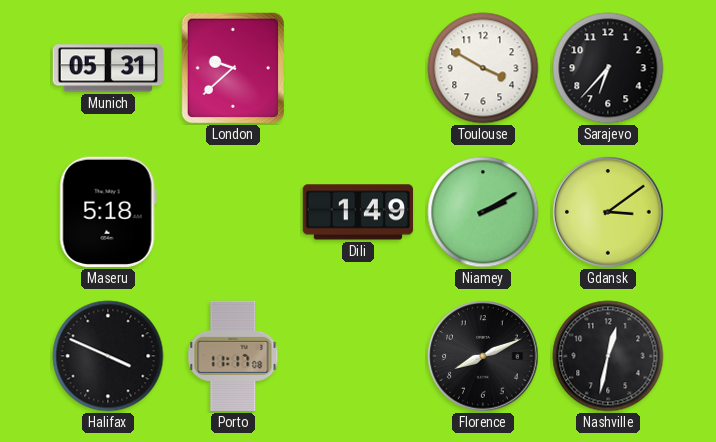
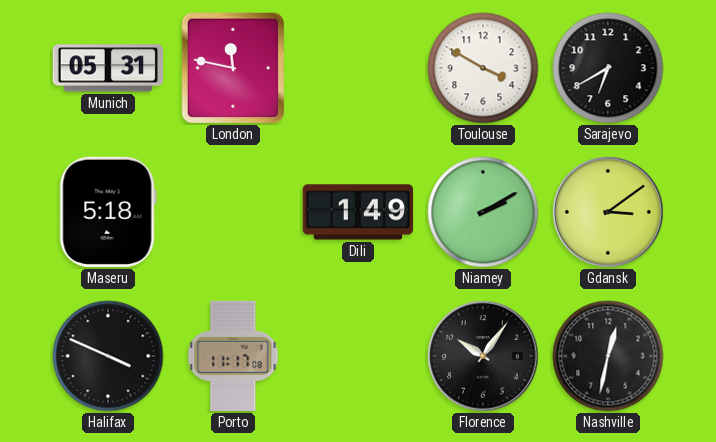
London: 9:38 -> 11:47
Sarajevo: 6:37 -> 6:40
Florence: 8:11 -> 10:06
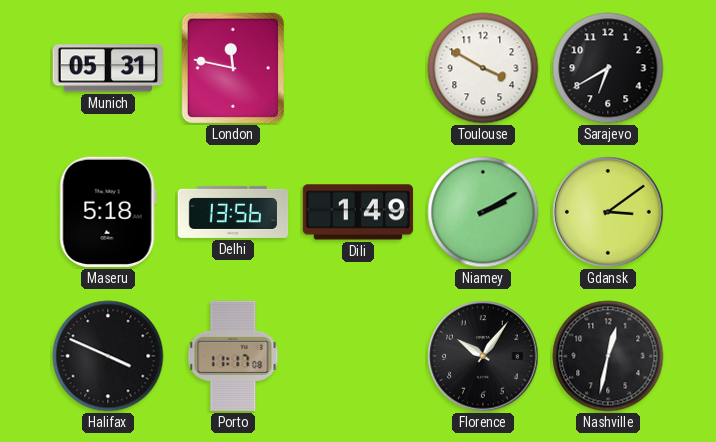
Delhi: none -> 13:56
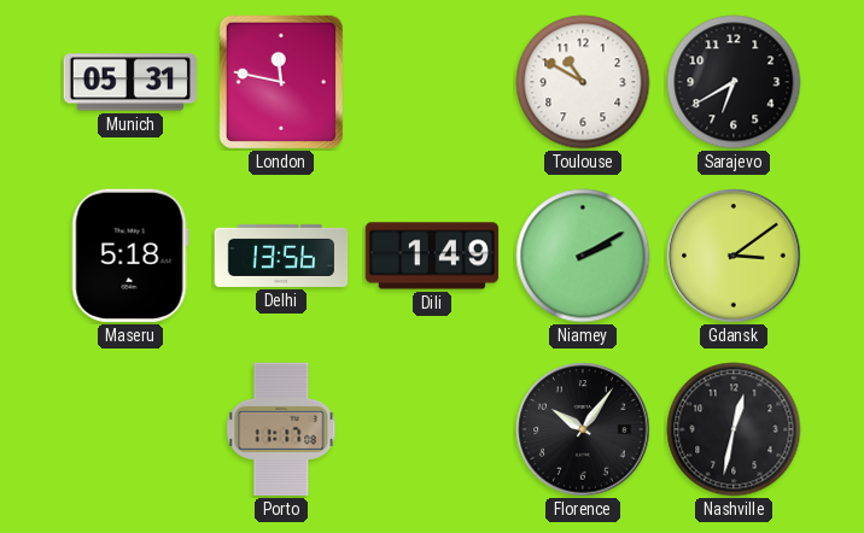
Toulouse: 3:50 -> 10:50
Halifax: 3:49 -> none
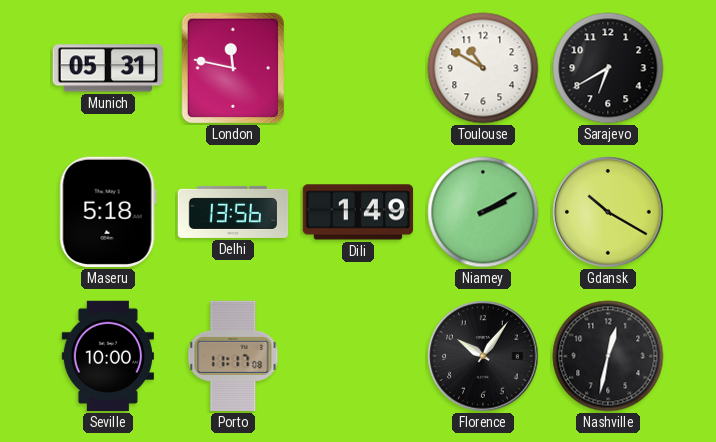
Gdansk: 3:09 -> 10:20
Seville: none -> 10:00
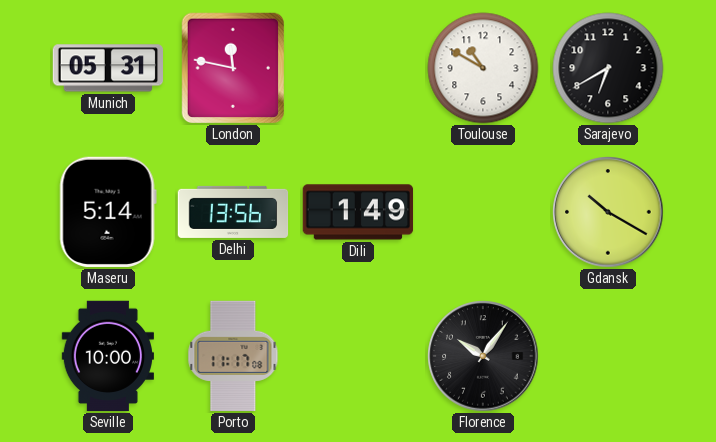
Maseru: 5:18 -> 5:14
Niamey: 2:10 -> none
Nashville: 12:32 -> none
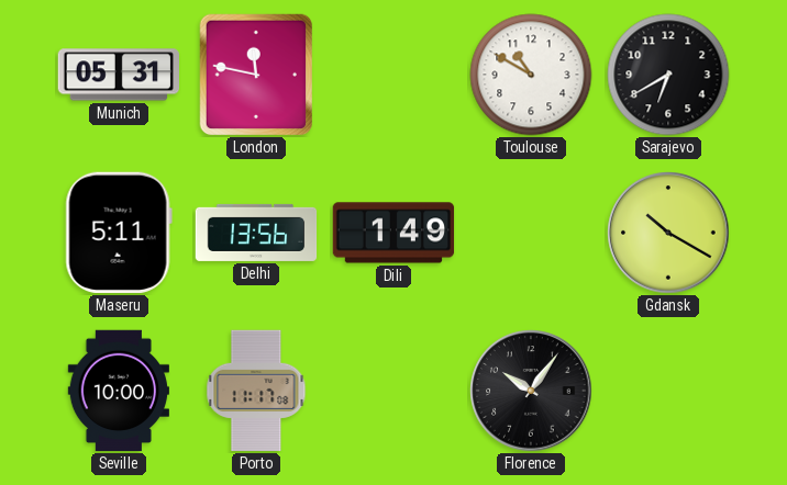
Maseru: 5:14 -> 5:11
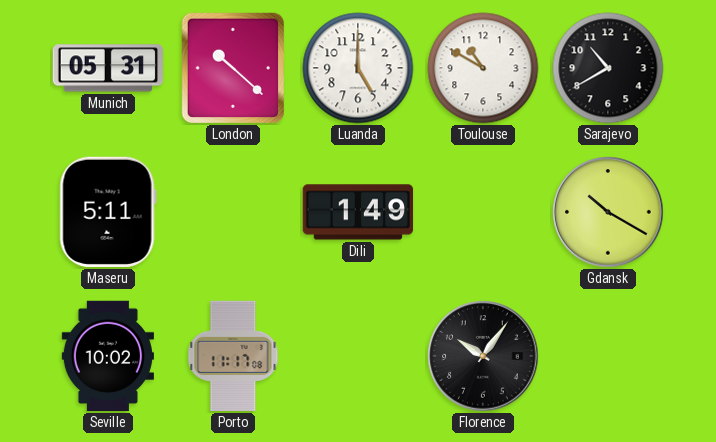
London: 11:47 -> 10:22
Luanda: none -> 5:00
Sarajevo: 6:40 -> 10:40
Delhi: 13:56 -> none
Seville: 10:00 -> 10:02
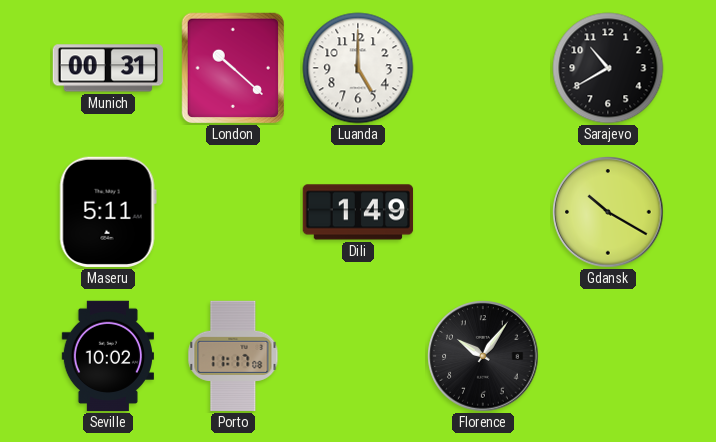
Munich: 05:31 -> 00:31
Toulouse: 10:50 -> none
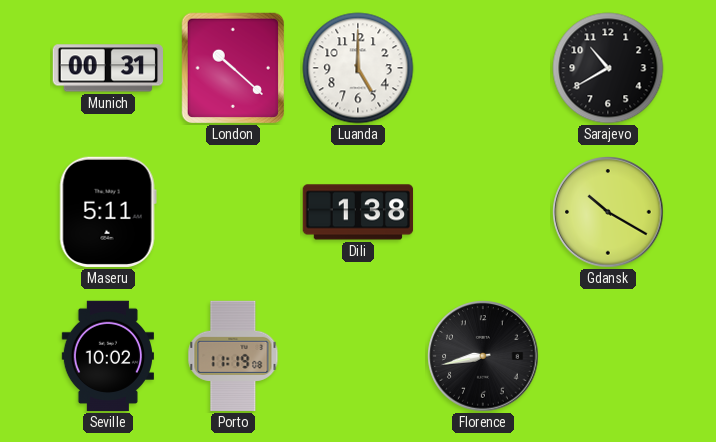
Dili: 1:49 -> 1:38
Porto: 11:17 -> 11:19
Florence: 10:06 -> 8:43
